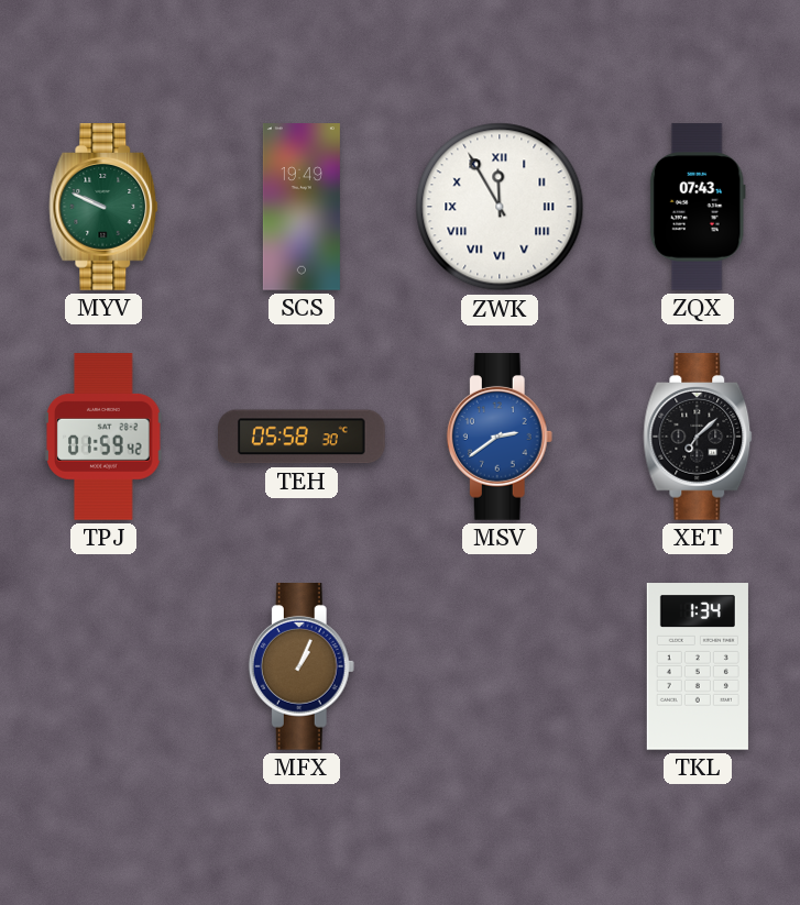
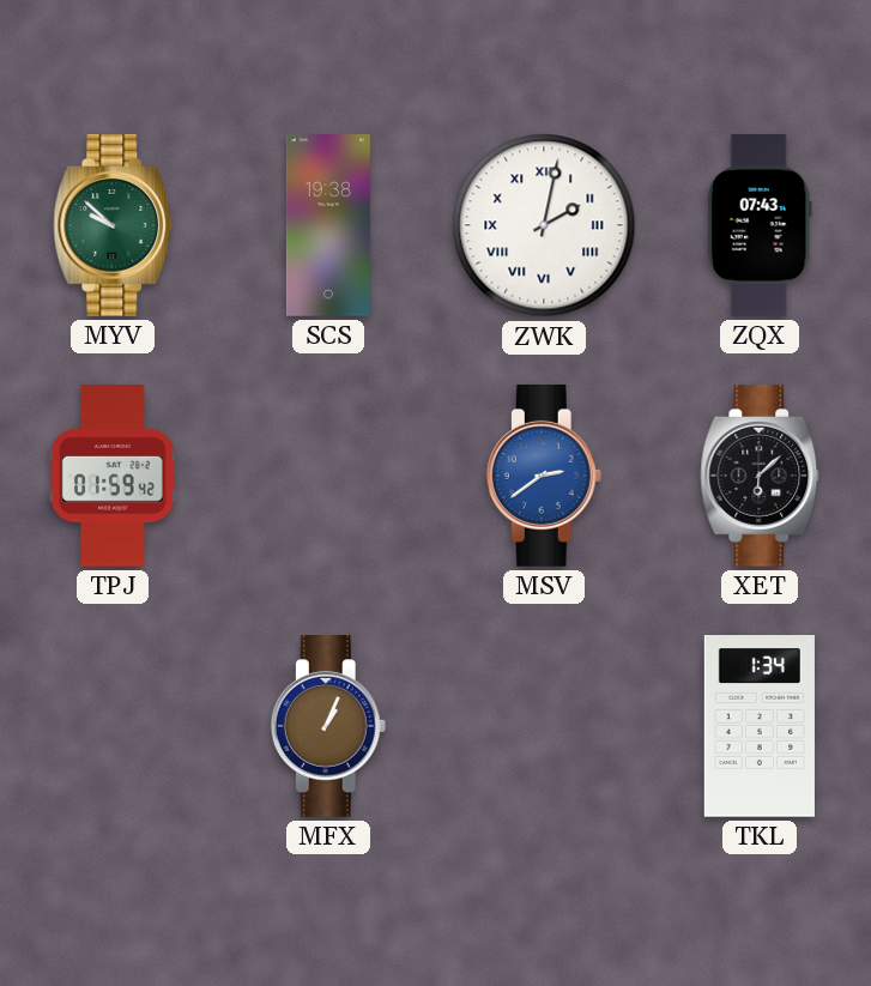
MYV: 9:49 -> 9:52
SCS: 19:49 -> 19:38
ZWK: 11:55 -> 2:02
TEH: 05:58 -> none
XET: 7:08 -> 6:08
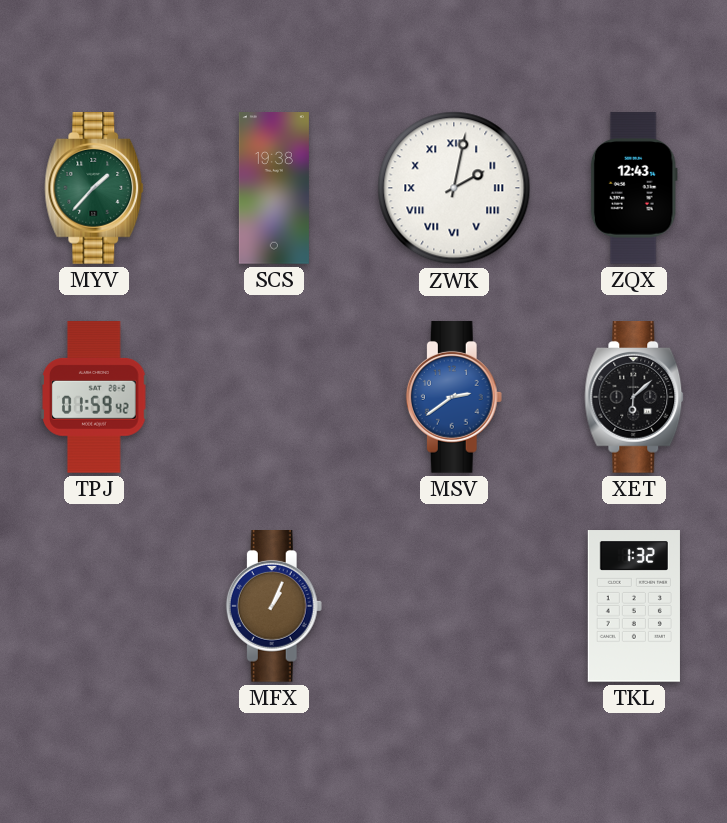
MYV: 9:52 -> 1:37
ZQX: 07:43 -> 12:43
TKL: 1:34 -> 1:32
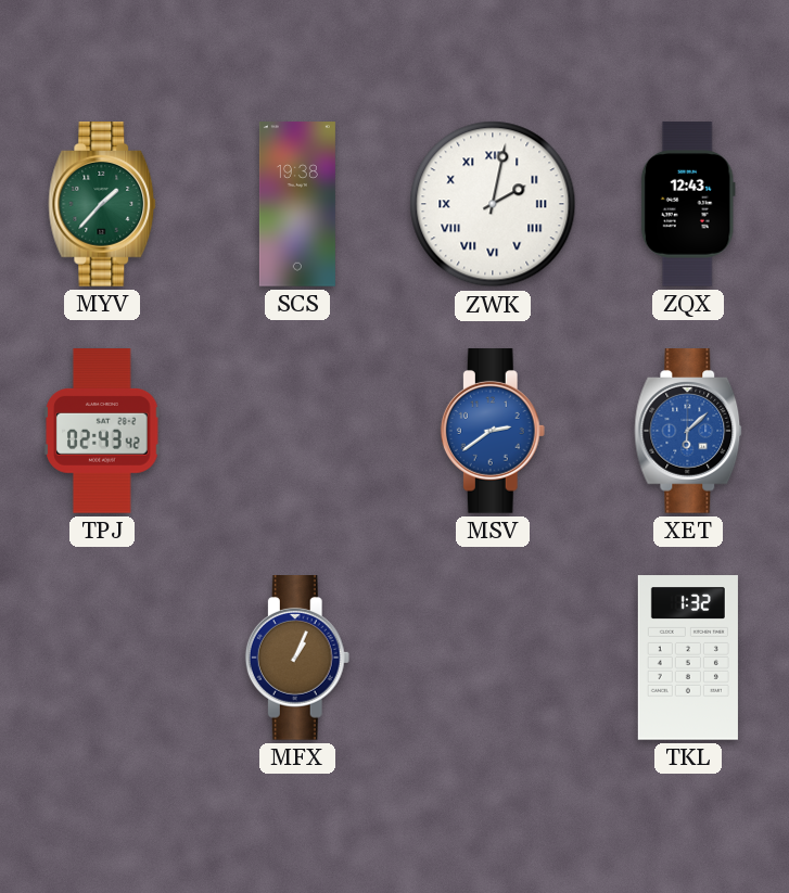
TPJ: 01:59 -> 02:43
XET dial: black -> blue
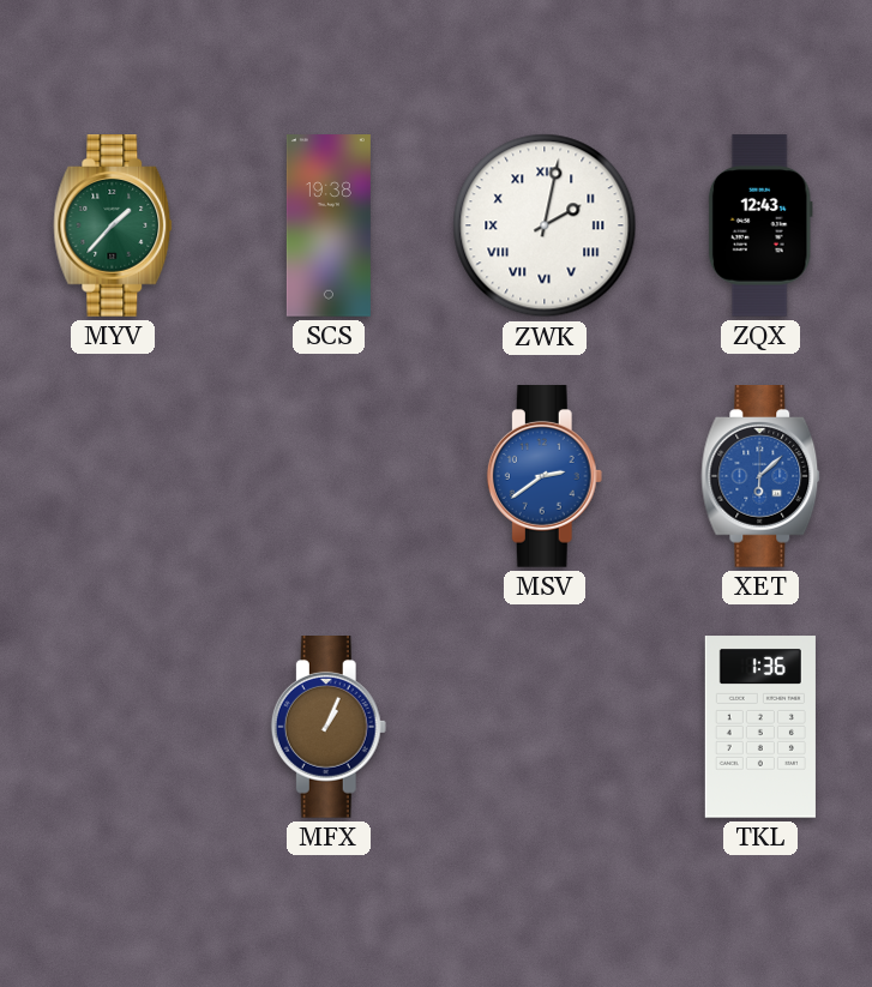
TPJ: 02:43 -> none
TKL: 1:32 -> 1:36
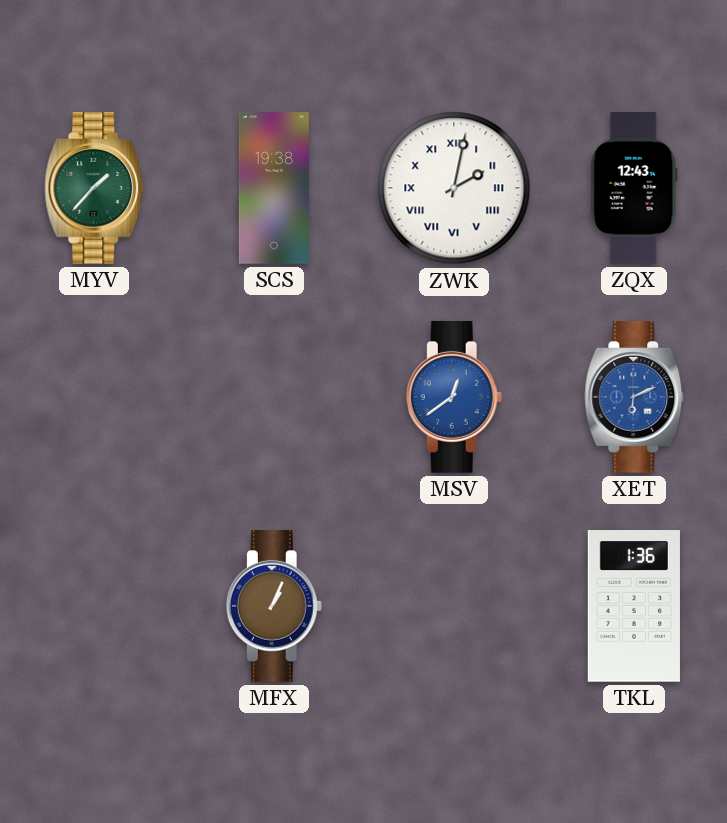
MSV: 2:39 -> 12:39
XET: 6:08 -> 6:11
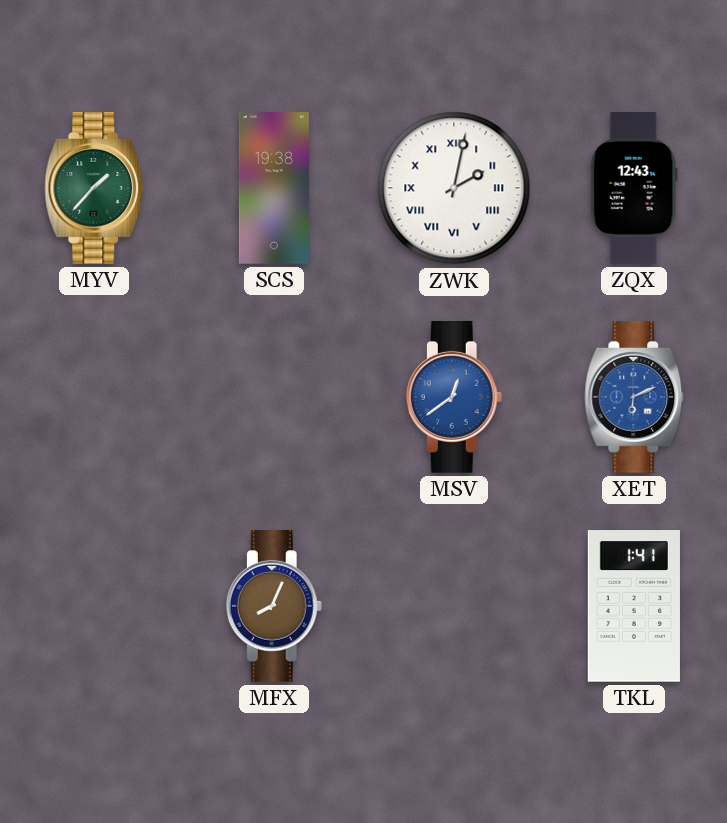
MFX: 1:04 -> 8:04
TKL: 1:36 -> 1:41
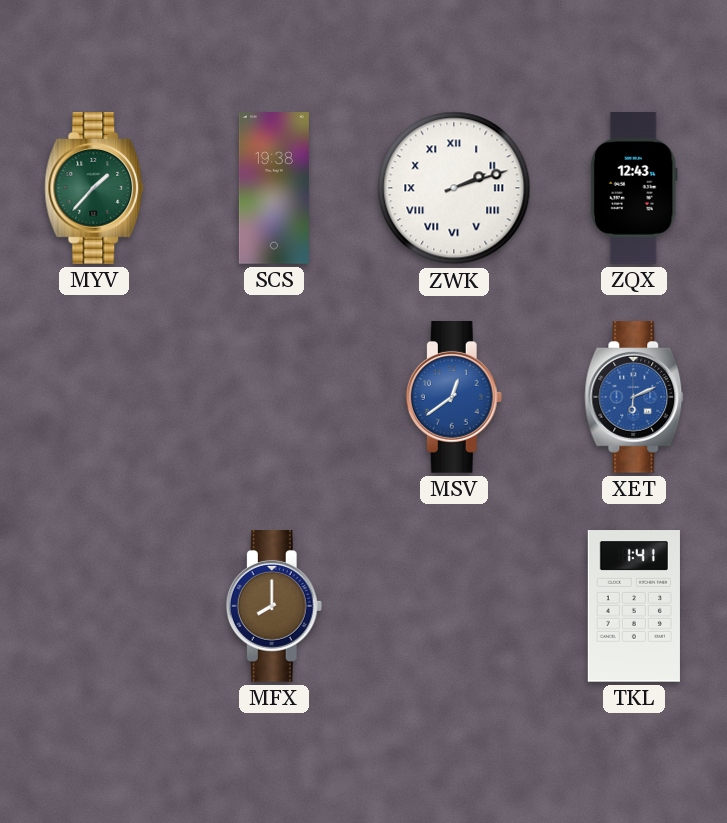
ZWK: 2:02 -> 2:12
MFX: 8:04 -> 8:00
